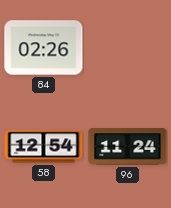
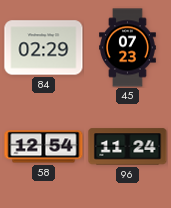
84: 02:26 -> 02:29
45: none -> 07:23
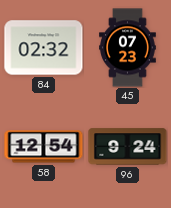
84: 02:29 -> 02:32
96: 11:24 -> 9:24
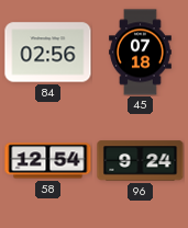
84: 02:32 -> 02:56
45: 07:23 -> 07:18
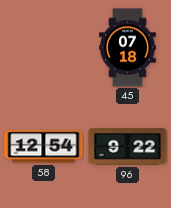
84: 02:56 -> none
96: 9:24 -> 9:22
